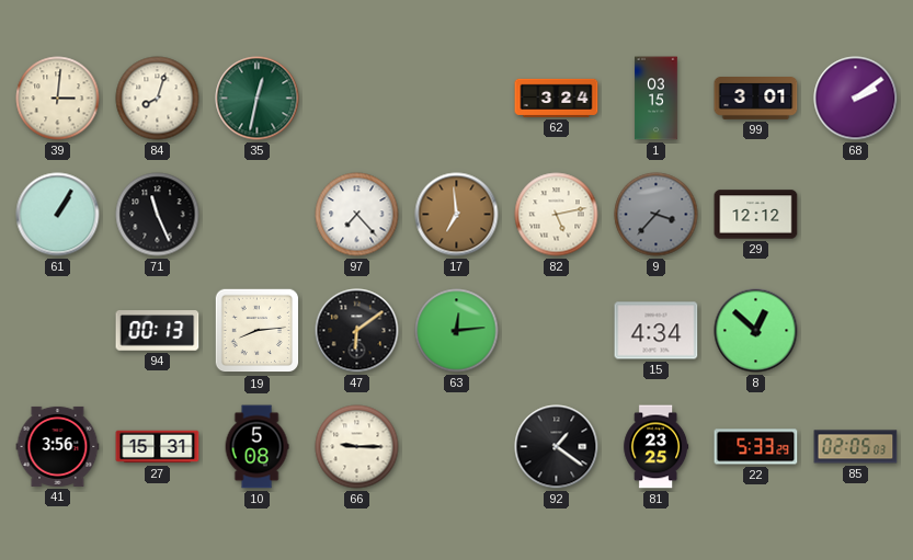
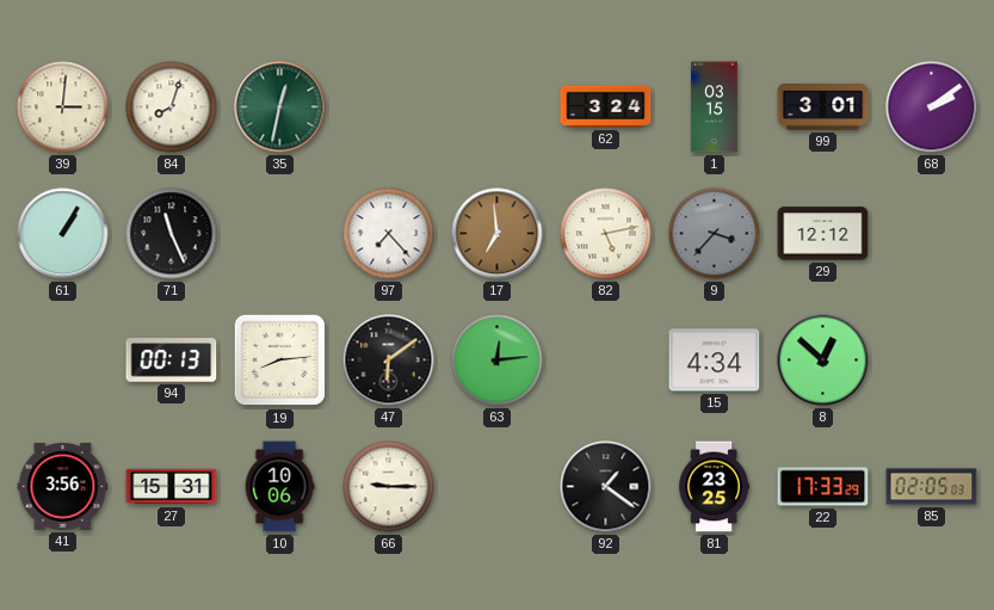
10: 5:08 -> 10:06
22: 5:33 -> 17:33
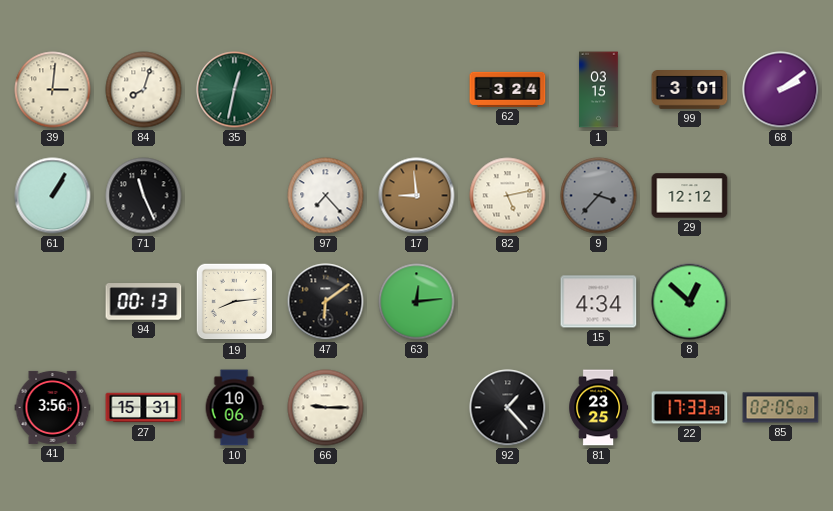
17: 6:59 -> 8:59
92: 1:21 -> 1:23
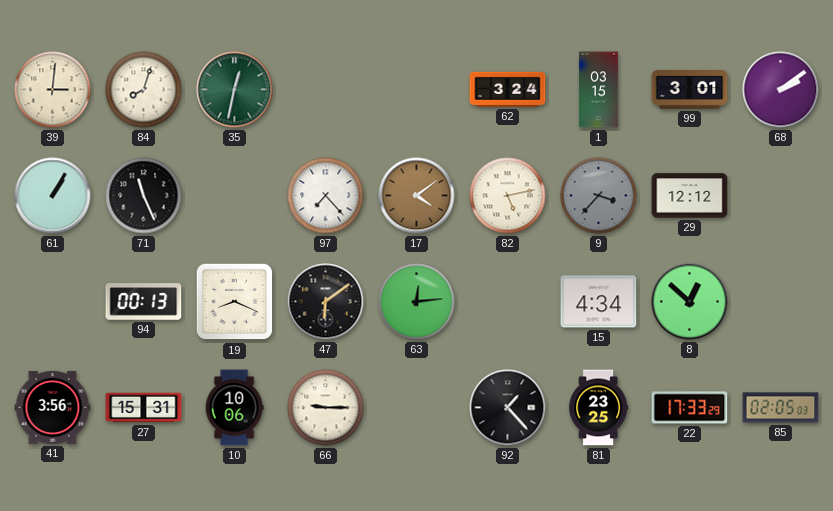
17: 8:59 -> 4:09
19: 8:14 -> 8:19
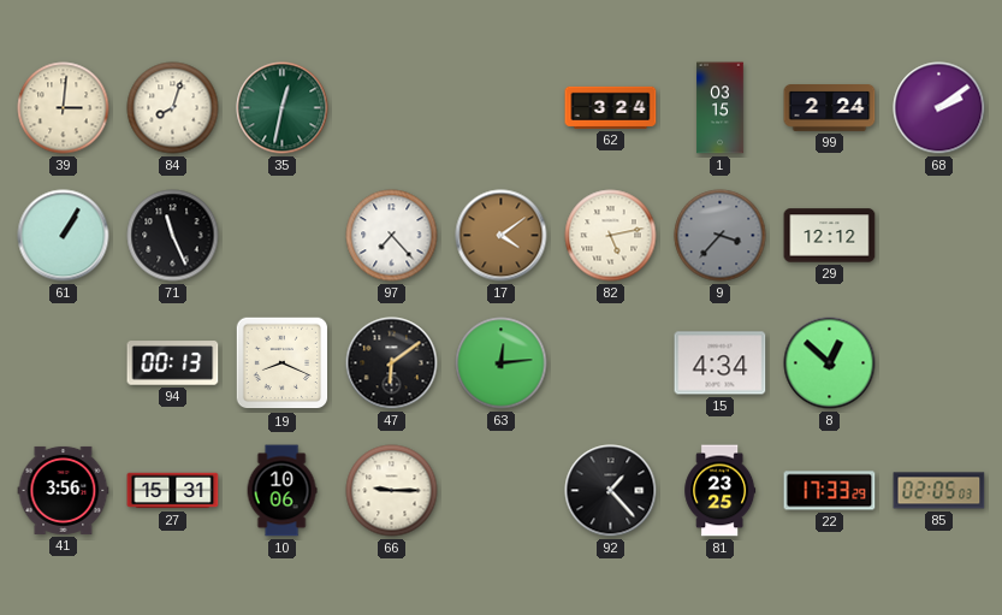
99: 3:01 -> 2:24
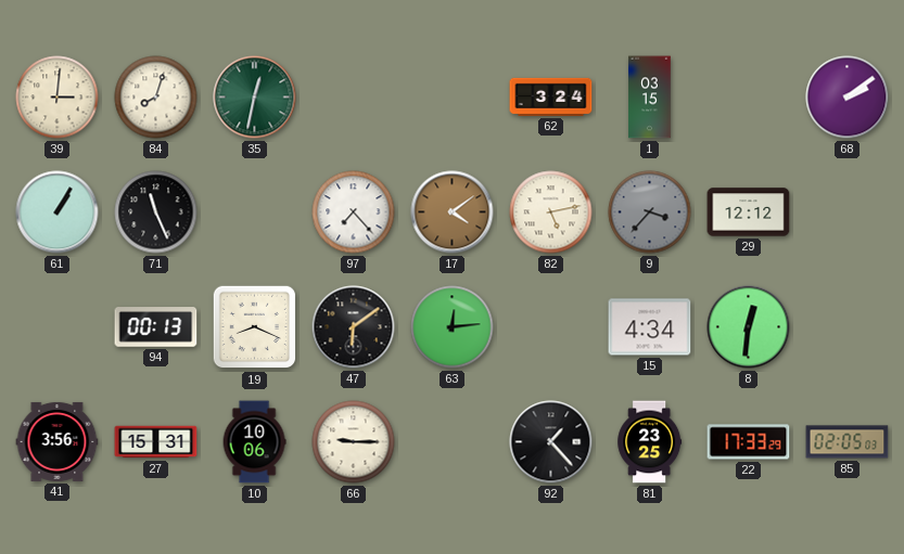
99: 2:24 -> none
8: 12:52 -> 12:31
